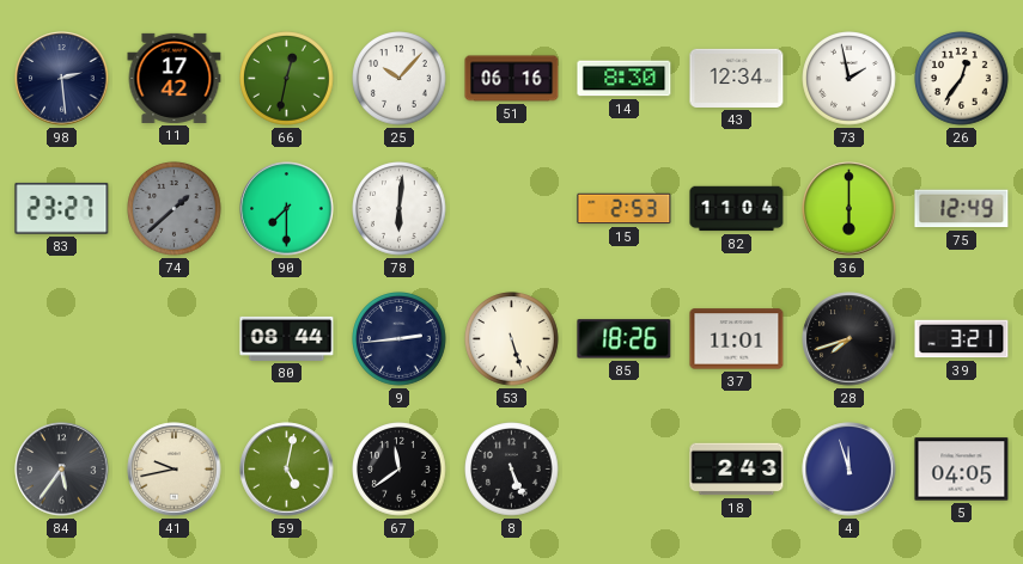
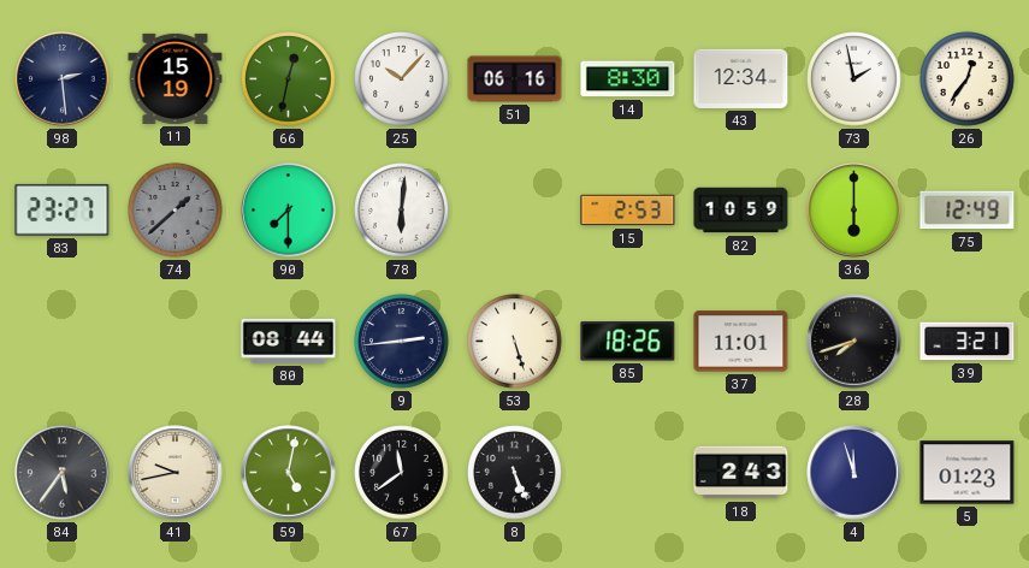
11: 17:42 -> 15:19
82: 11:04 -> 10:59
5: 04:05 -> 01:23
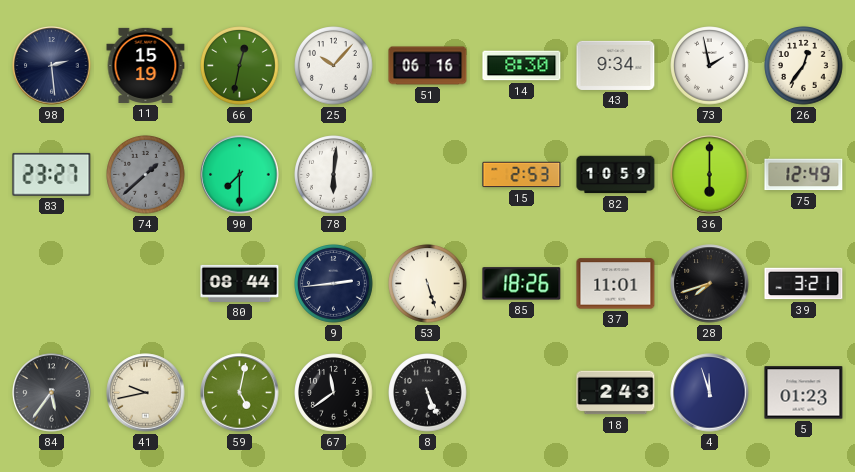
43: 12:34 -> 9:34
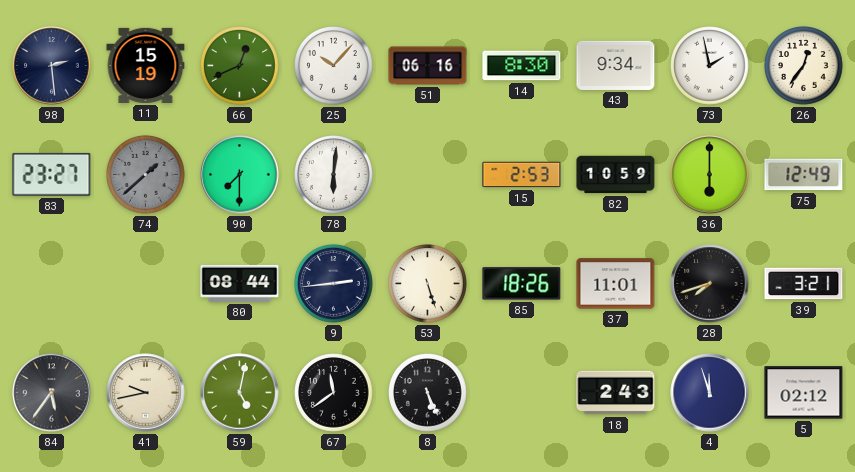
66: 12:32 -> 12:41
5: 01:23 -> 02:12
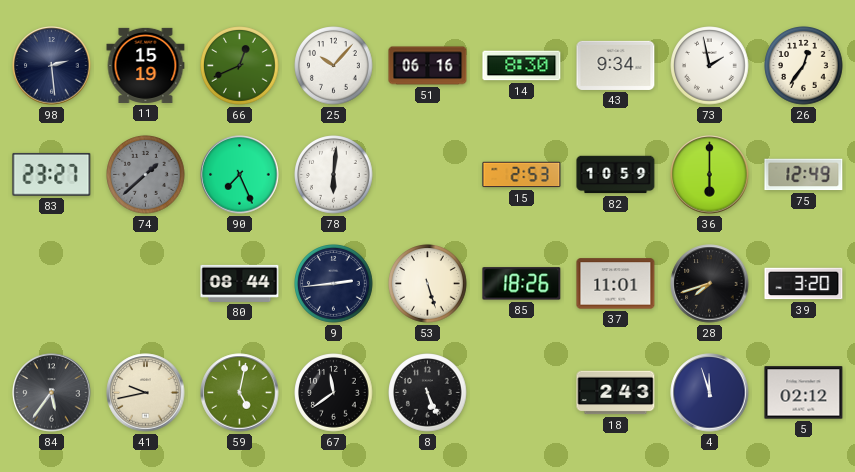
90: 7:30 -> 7:26
39: 3:21 -> 3:20
